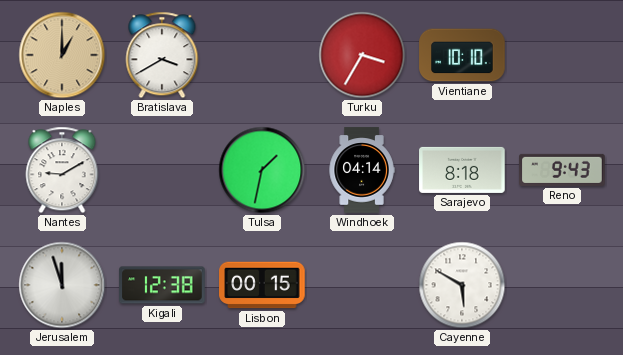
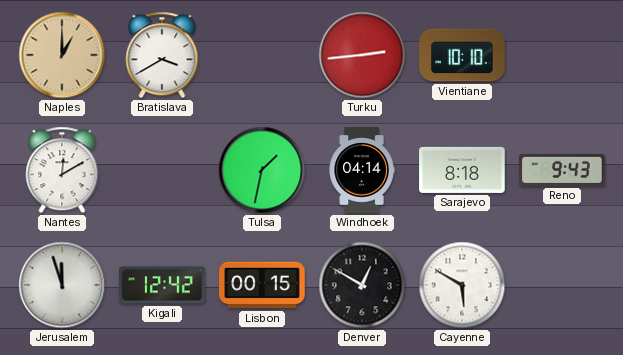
Turku: 3:35 -> 2:44
Nantes: 9:10 -> 12:10
Kigali: 12:38 -> 12:42
Denver: none -> 12:50
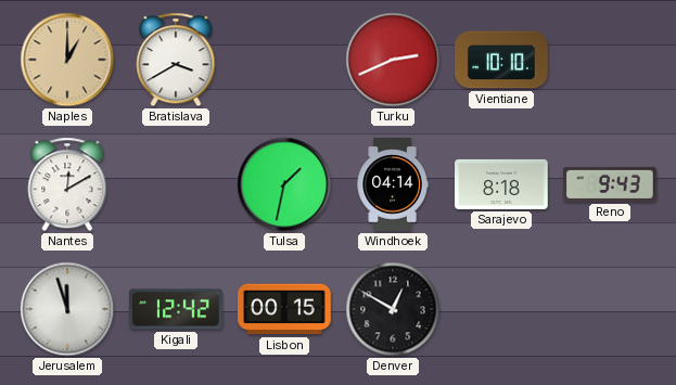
Turku: 2:44 -> 2:41
Cayenne: 5:50 -> none
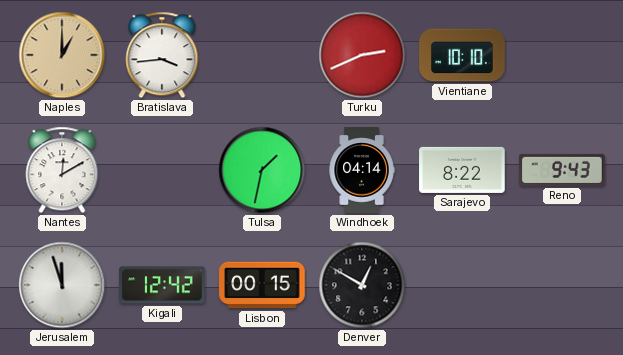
Bratislava: 3:40 -> 3:44
Sarajevo: 8:18 -> 8:22
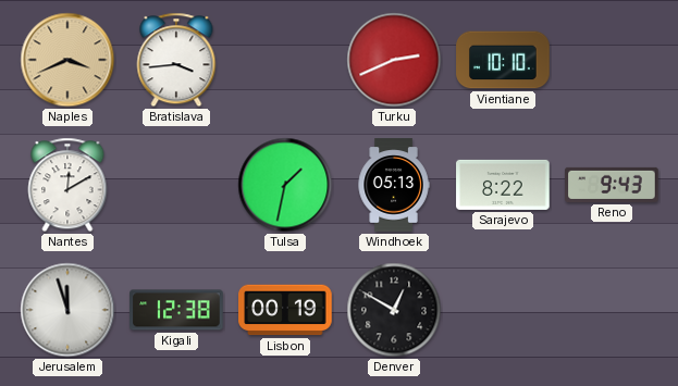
Naples: 1:00 -> 3:41
Windhoek: 04:14 -> 05:13
Kigali: 12:42 -> 12:38
Lisbon: 00:15 -> 00:19
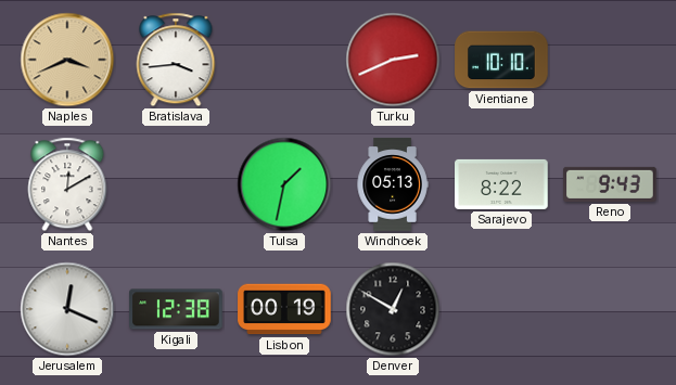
Jerusalem: 11:57 -> 12:19
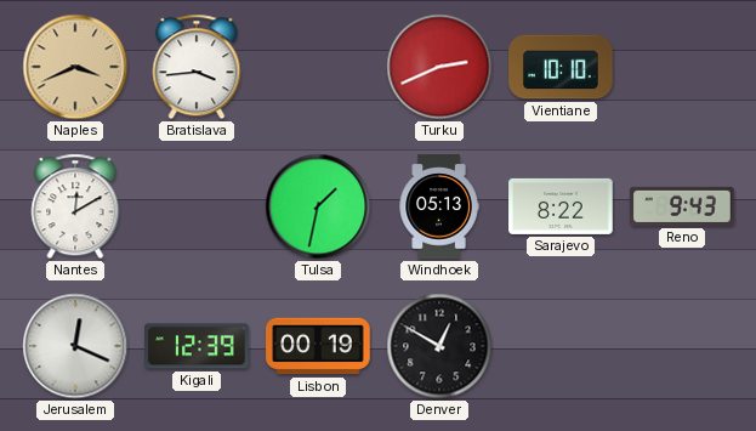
Kigali: 12:38 -> 12:39
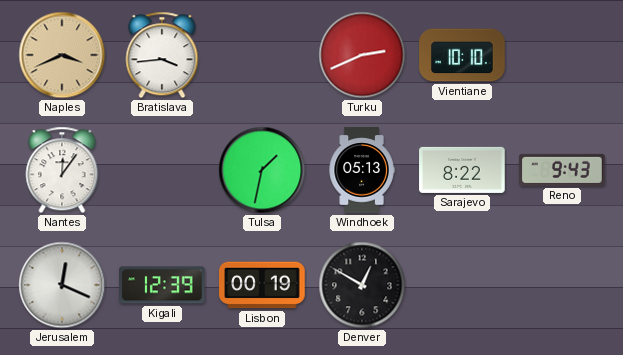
Nantes: 12:10 -> 12:06
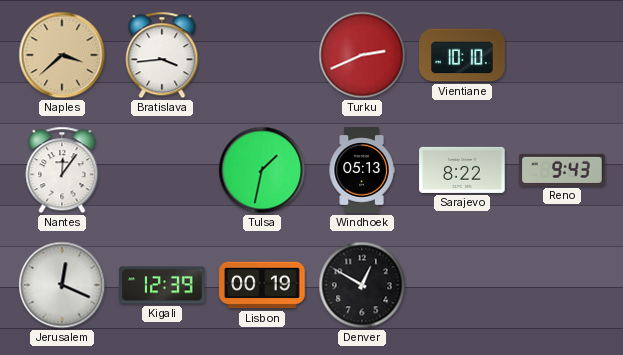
Naples: 3:41 -> 3:38
